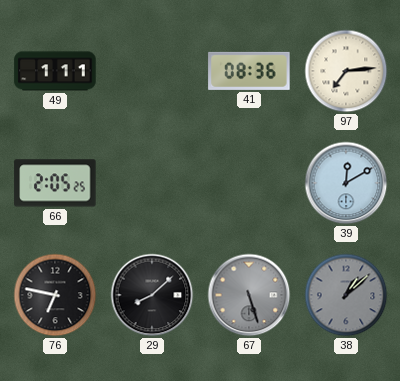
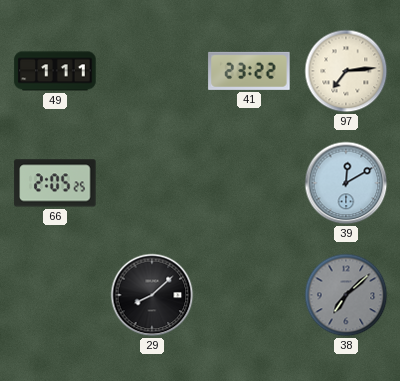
41: 08:36 -> 23:22
76: 6:47 -> none
67: 5:27 -> none
38: 1:08 -> 7:08
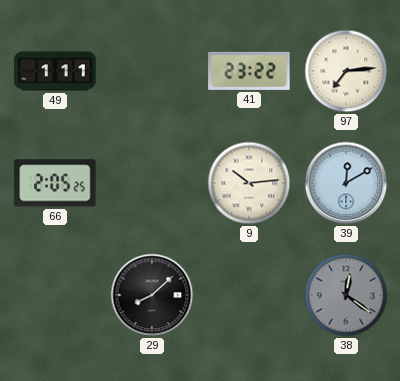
9: none -> 10:14
38: 7:08 -> 12:21
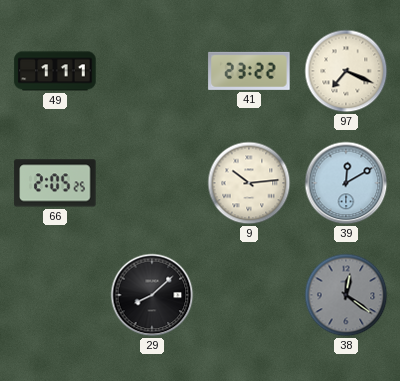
97: 7:14 -> 7:19
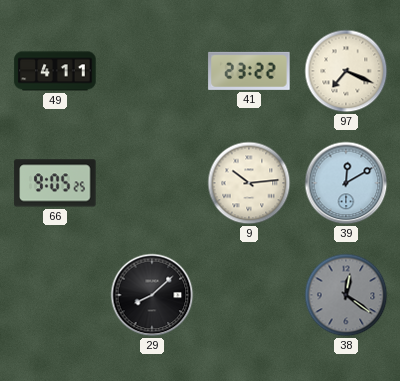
49: 1:11 -> 4:11
66: 2:05 -> 9:05
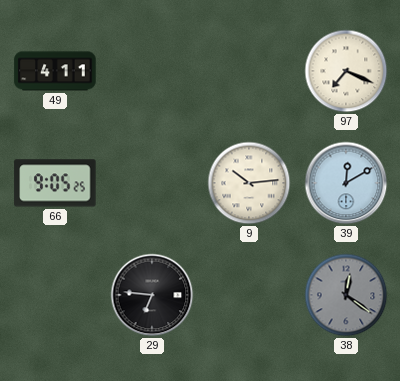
41: 23:22 -> none
29: 8:08 -> 6:46
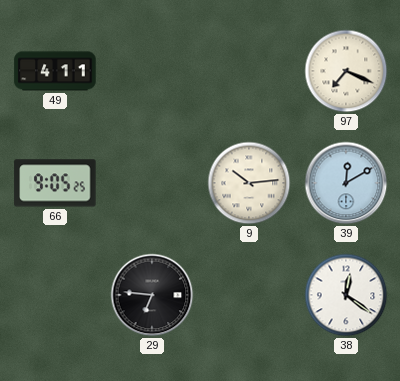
38 dial: grey -> white
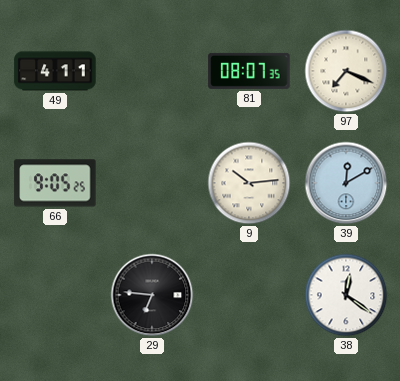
81: none -> 08:07
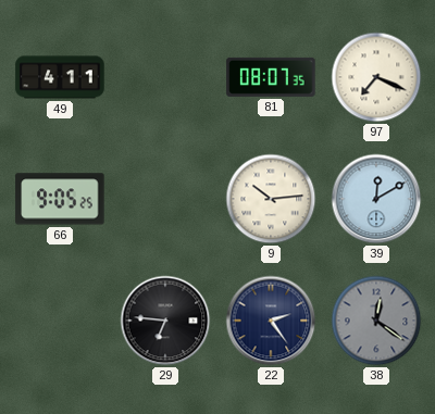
22: none -> 2:24
38 dial: white -> grey
